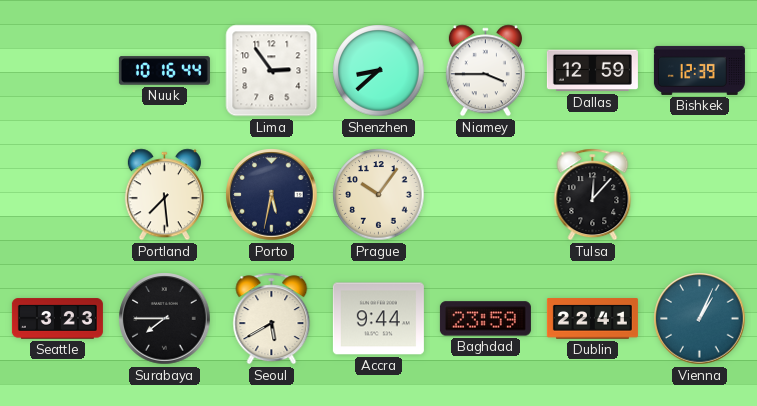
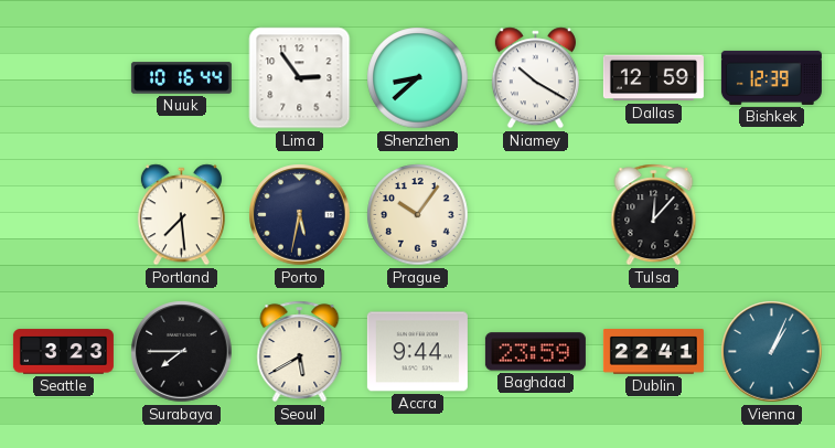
Niamey: 3:45 -> 10:20
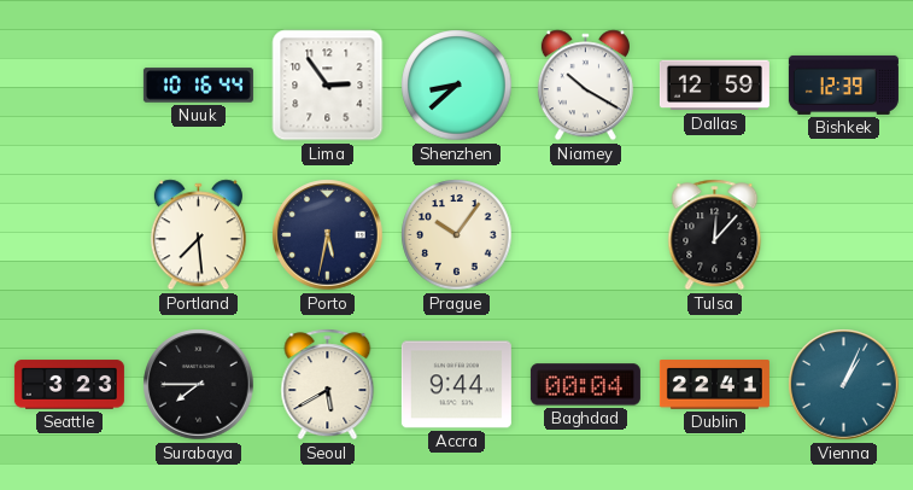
Baghdad: 23:59 -> 00:04
